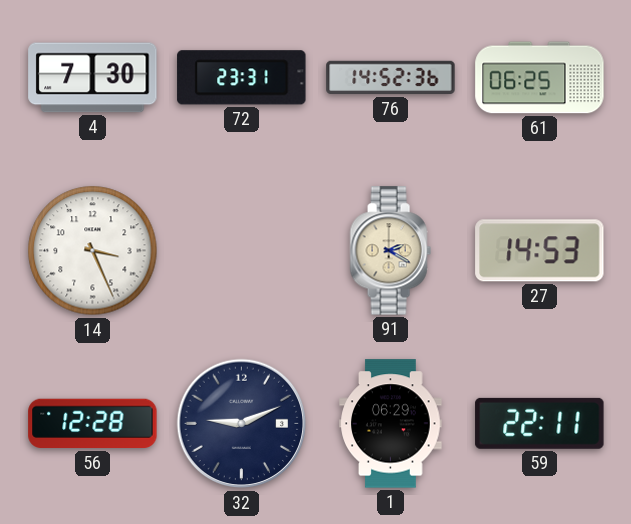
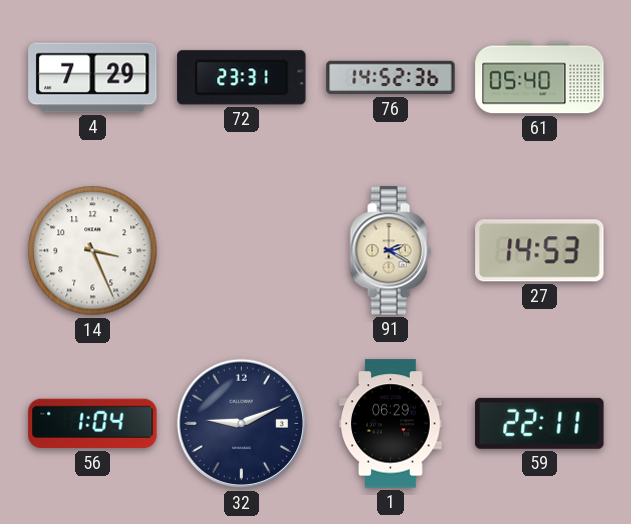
4: 7:30 -> 7:29
61: 06:25 -> 05:40
56: 12:28 -> 1:04
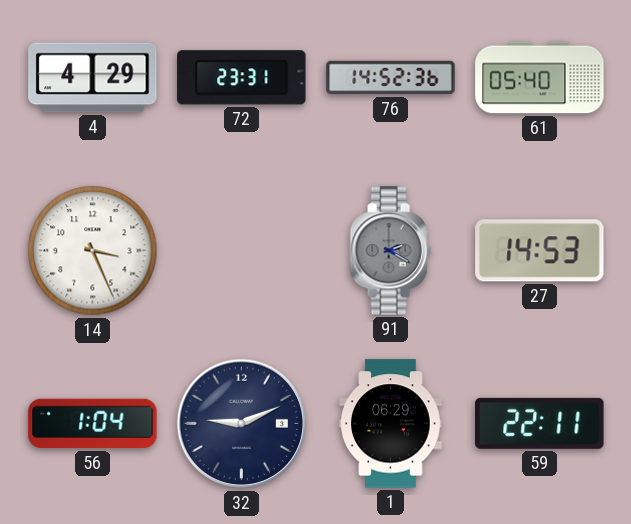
4: 7:29 -> 4:29
91 dial: cream -> grey
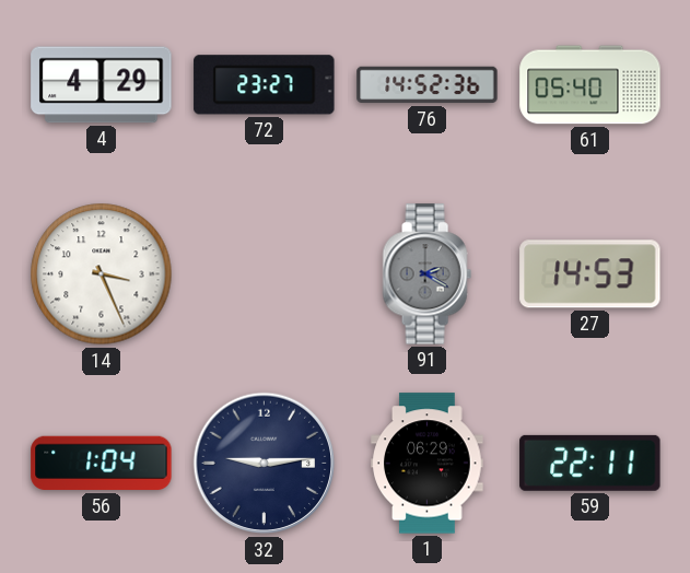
72: 23:31 -> 23:27
32: 9:11 -> 9:14
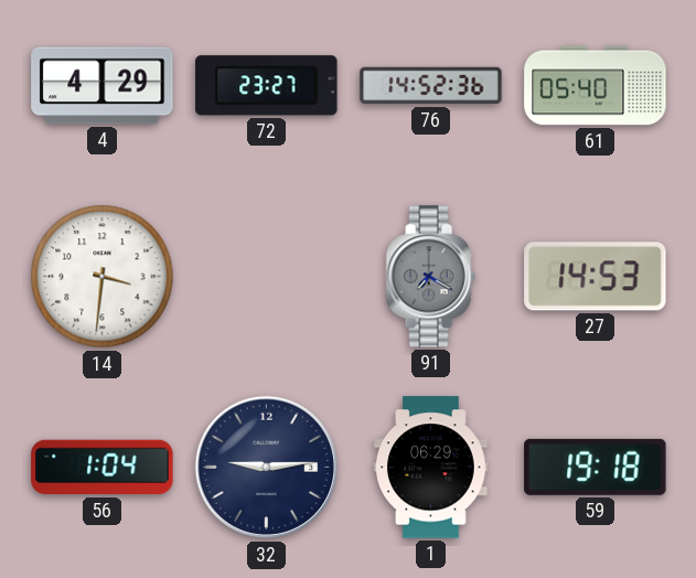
14: 3:26 -> 3:31
91: 2:20 -> 7:20
59: 22:11 -> 19:18
